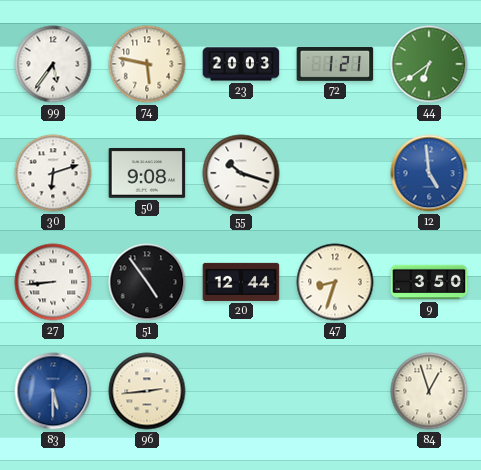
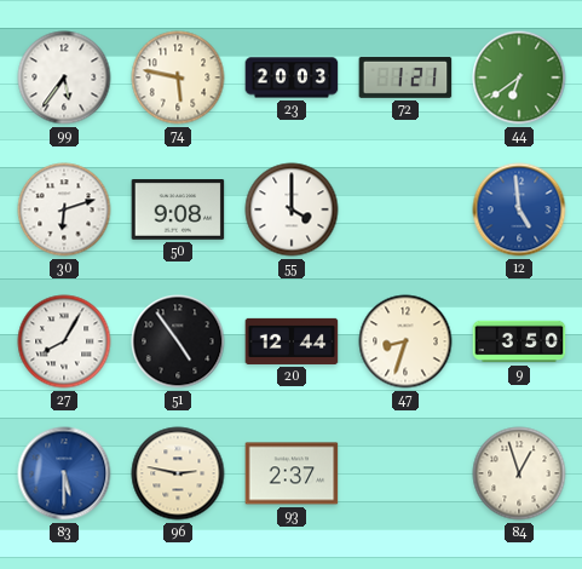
55: 10:18 -> 4:00
27: 8:44 -> 8:05
96: 2:44 -> 2:47
93: none -> 2:37
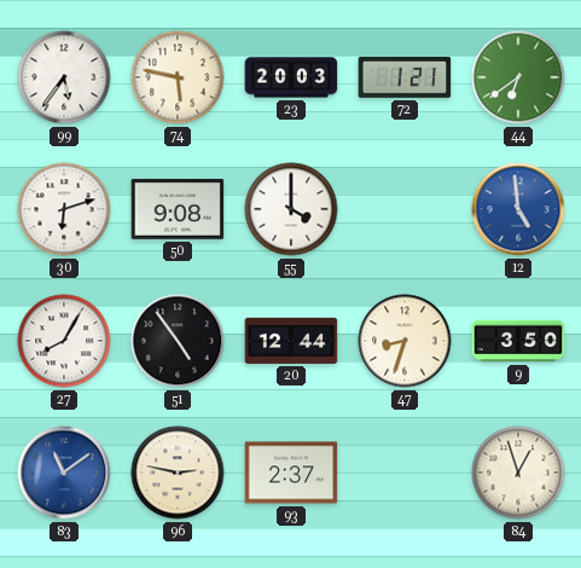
83: 5:30 -> 11:09
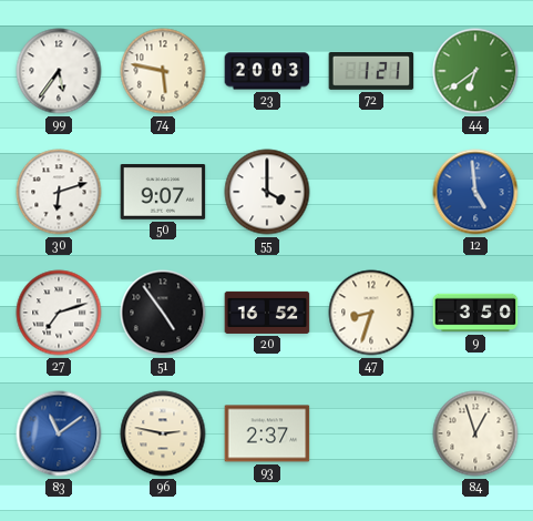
50: 9:08 -> 9:07
27: 8:05 -> 7:12
20: 12:44 -> 16:52
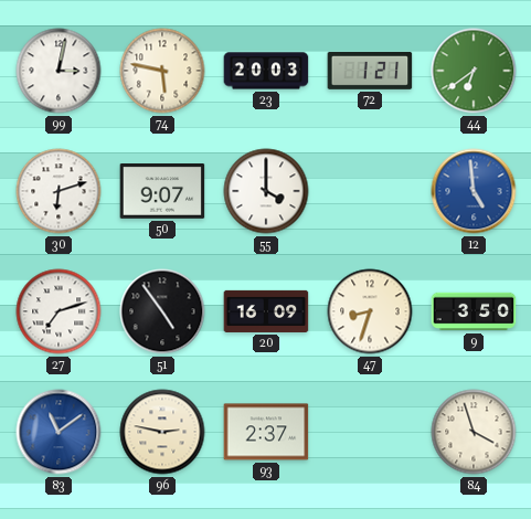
99: 5:36 -> 3:02
20: 16:52 -> 16:09
84: 12:57 -> 3:57
